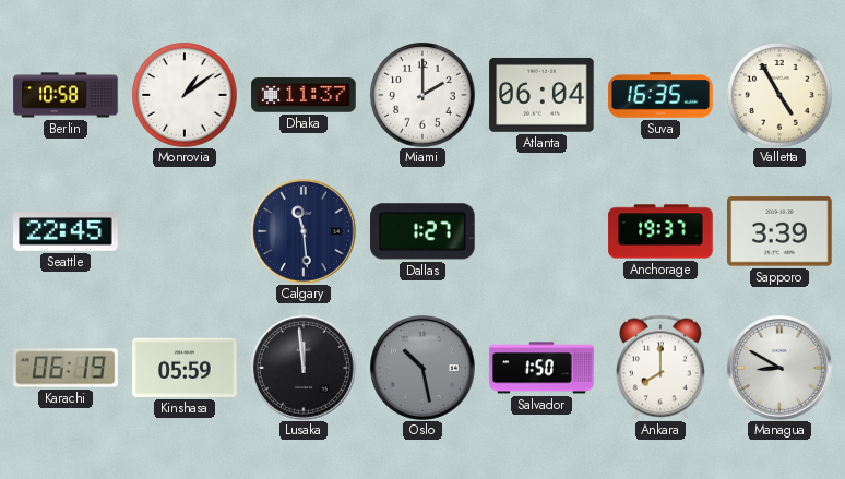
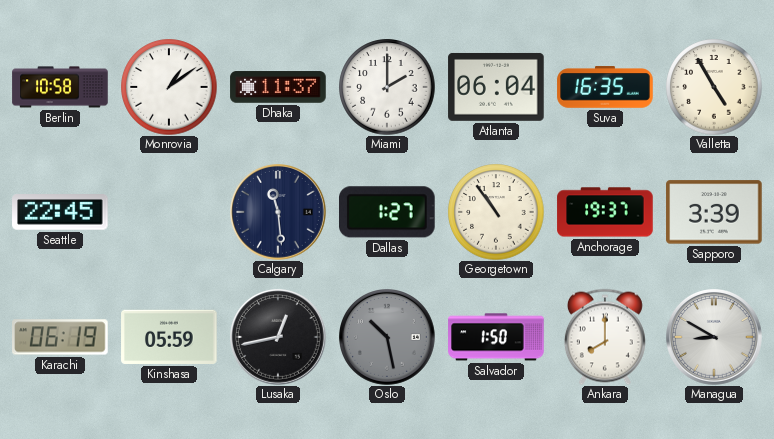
Georgetown: none -> 10:54
Lusaka: 11:59 -> 12:43
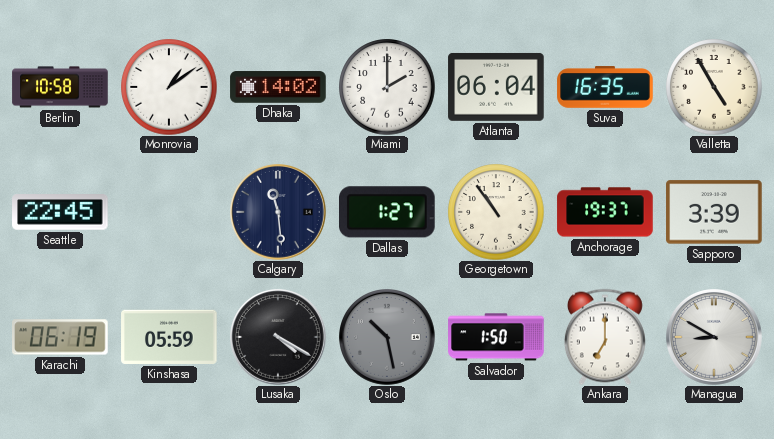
Dhaka: 11:37 -> 14:02
Lusaka: 12:43 -> 4:20
Ankara: 8:00 -> 7:00
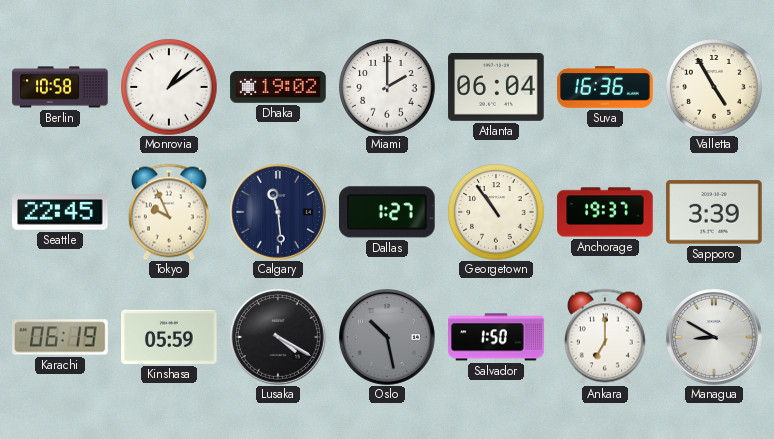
Dhaka: 14:02 -> 19:02
Suva: 16:35 -> 16:36
Tokyo: none -> 9:56
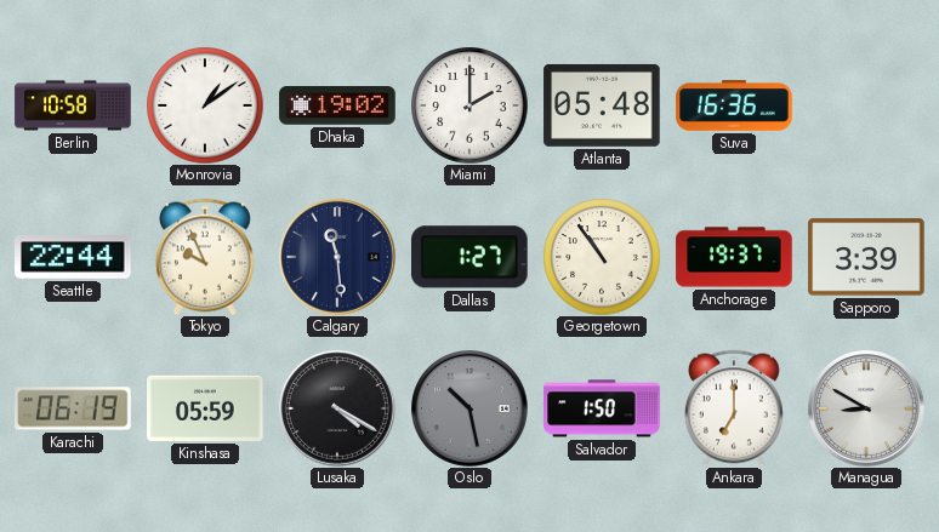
Atlanta: 06:04 -> 05:48
Valletta: 4:55 -> none
Seattle: 22:45 -> 22:44
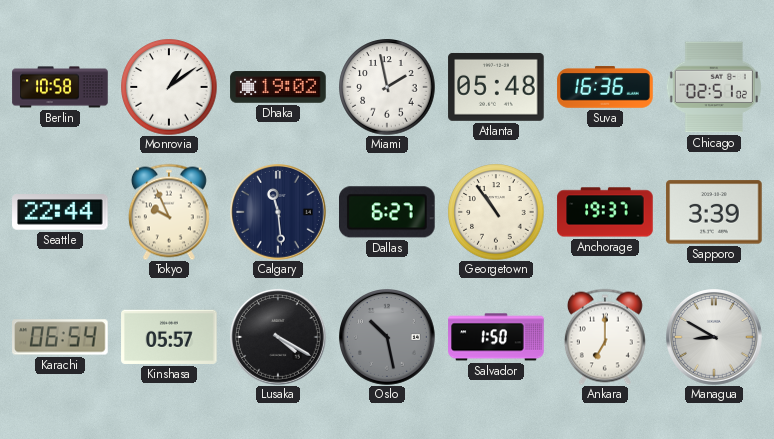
Miami: 2:00 -> 1:58
Chicago: none -> 02:51
Dallas: 1:27 -> 6:27
Karachi: 06:19 -> 06:54
Kinshasa: 05:59 -> 05:57
